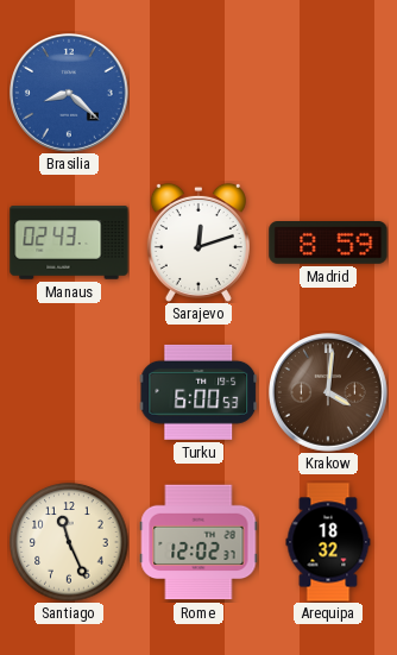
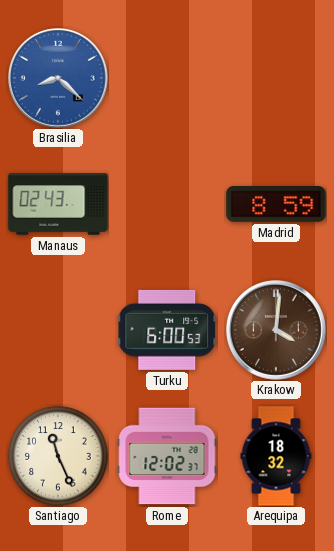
Sarajevo: 12:12 -> none
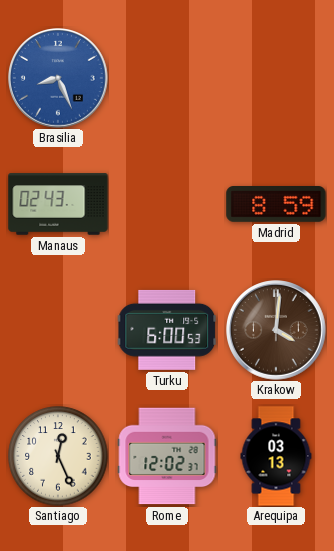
Brasilia: 8:22 -> 8:26
Santiago: 11:26 -> 12:26
Arequipa: 18:32 -> 03:13
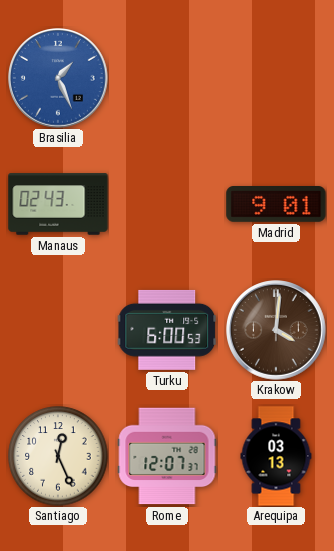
Brasilia: 8:26 -> 1:26
Madrid: 8:59 -> 9:01
Rome: 12:02 -> 12:07
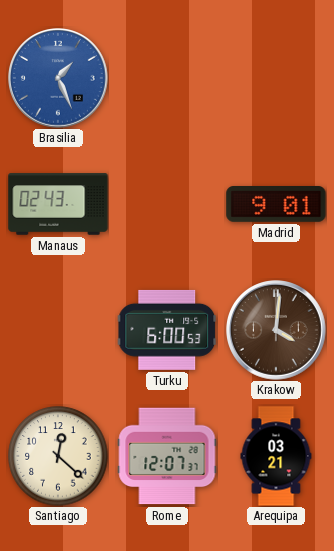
Santiago: 12:26 -> 12:22
Arequipa: 03:13 -> 03:21
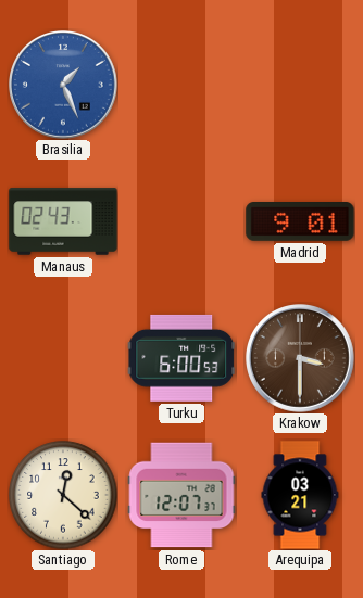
Krakow: 4:01 -> 3:30
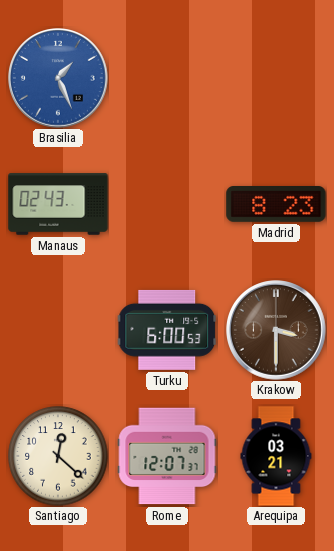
Madrid: 9:01 -> 8:23
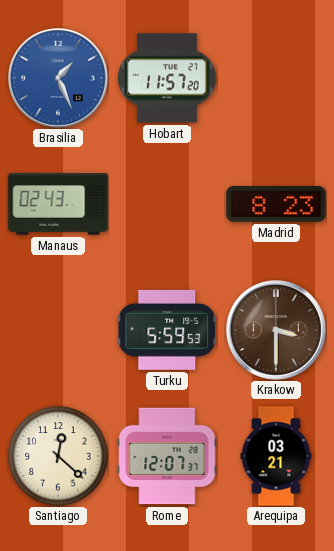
Hobart: none -> 11:57
Turku: 6:00 -> 5:59
